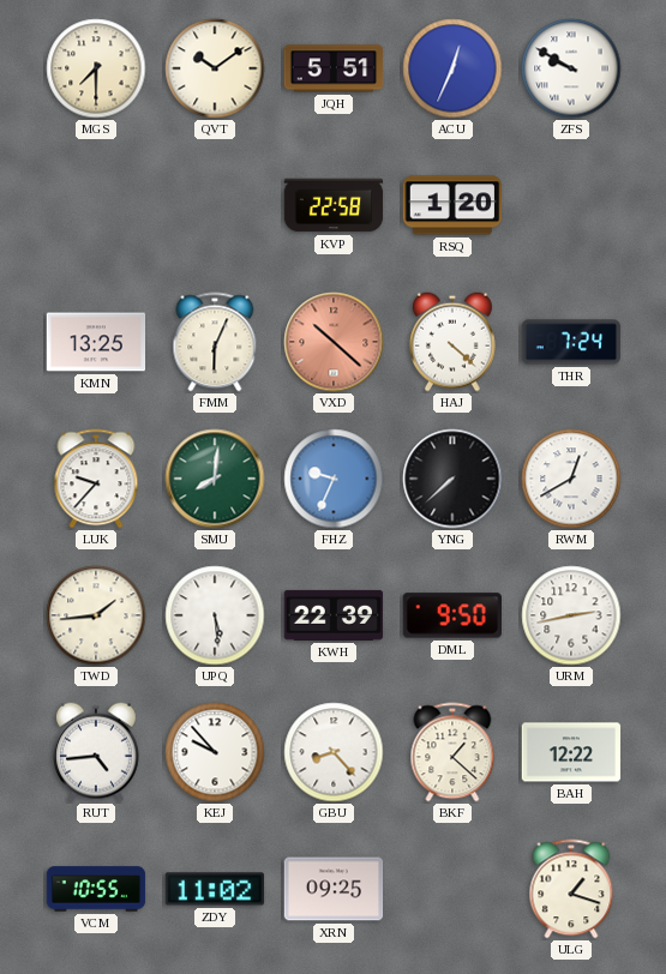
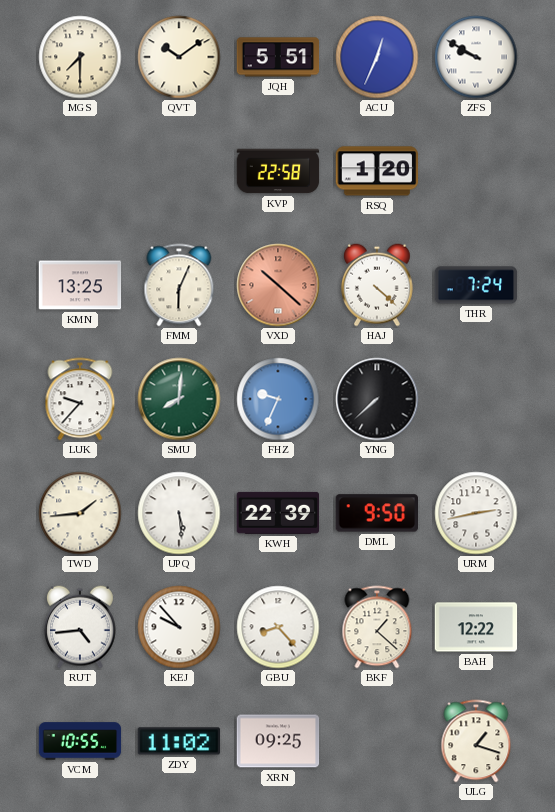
RWM: 12:40 -> none
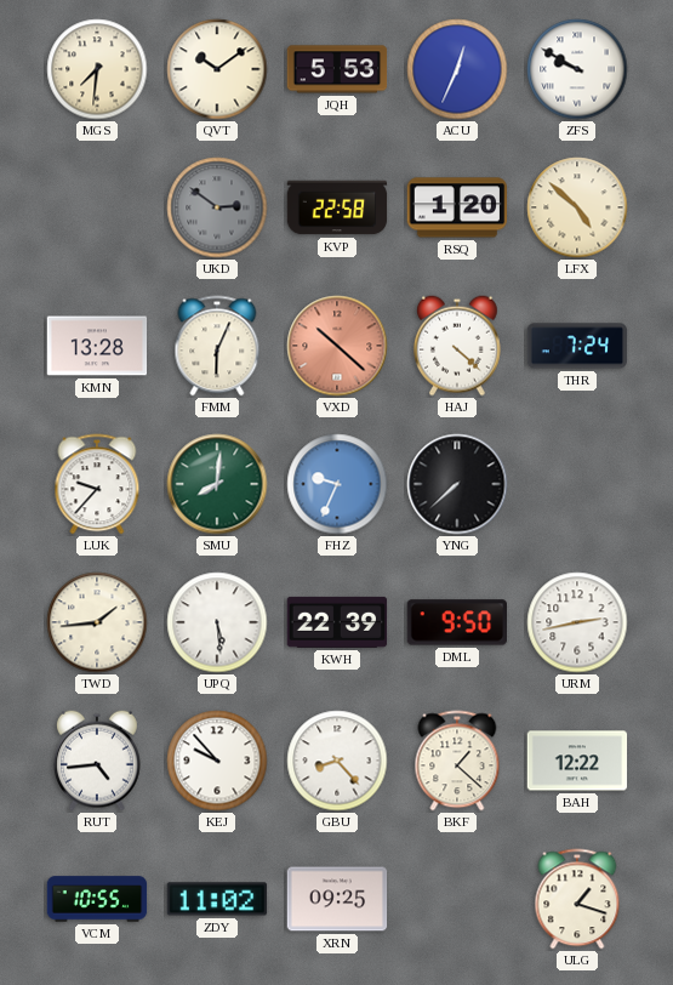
MGS: 7:30 -> 7:31
JQH: 5:51 -> 5:53
UKD: none -> 2:51
LFX: none -> 4:52
KMN: 13:25 -> 13:28
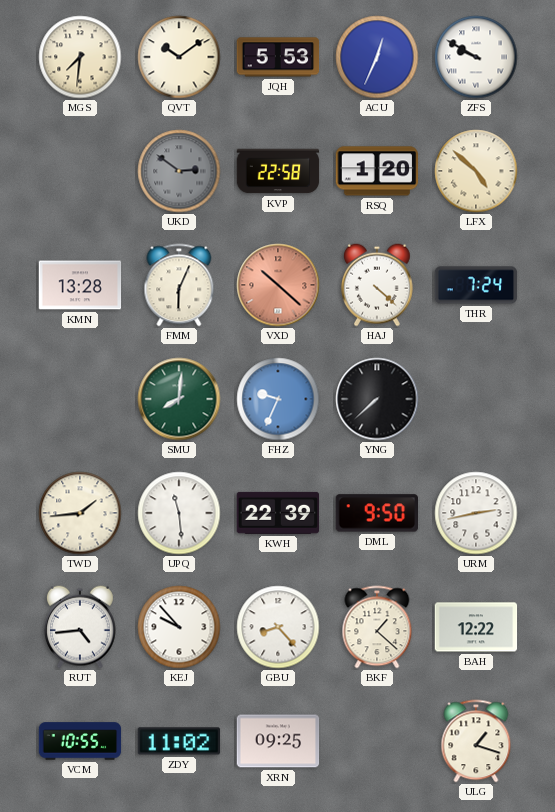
LUK: 9:37 -> none
UPQ: 5:29 -> 11:29
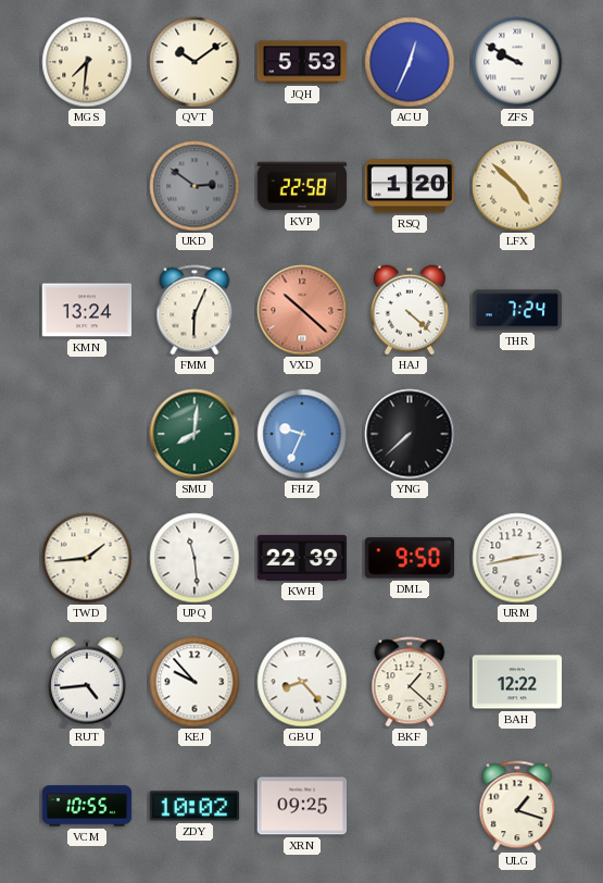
KMN: 13:28 -> 13:24
ZDY: 11:02 -> 10:02
